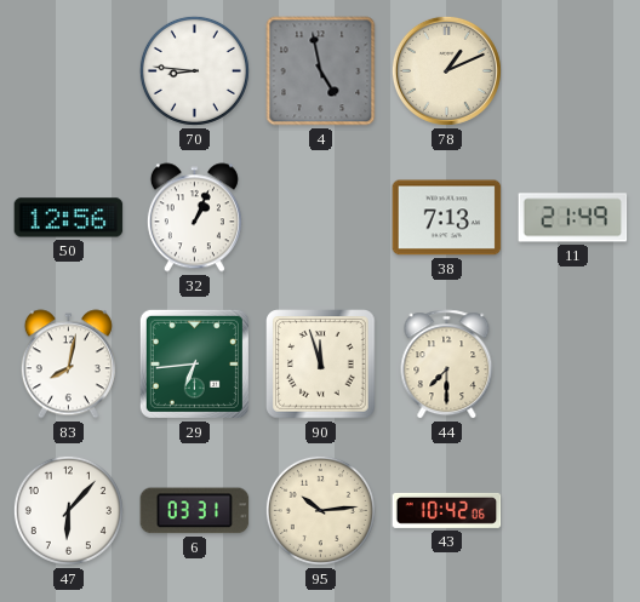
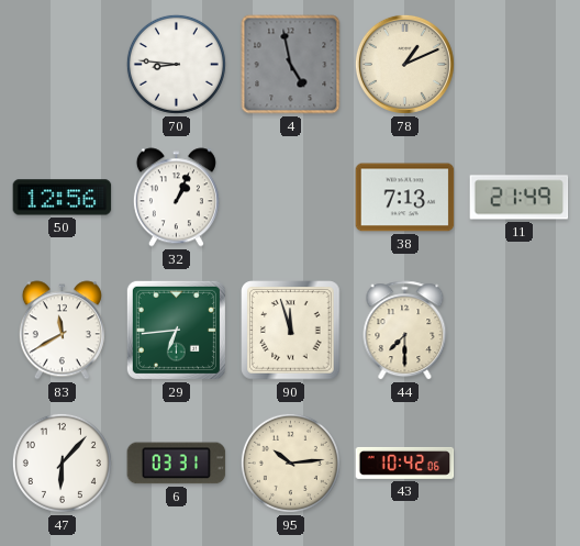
83: 8:02 -> 11:40
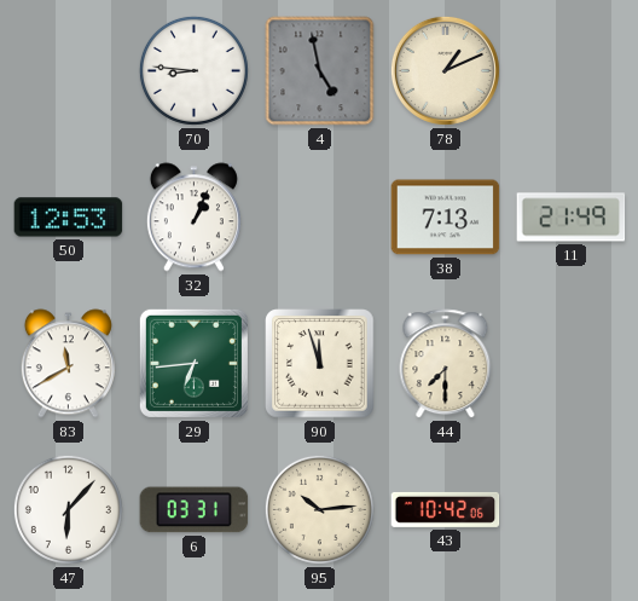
50: 12:56 -> 12:53
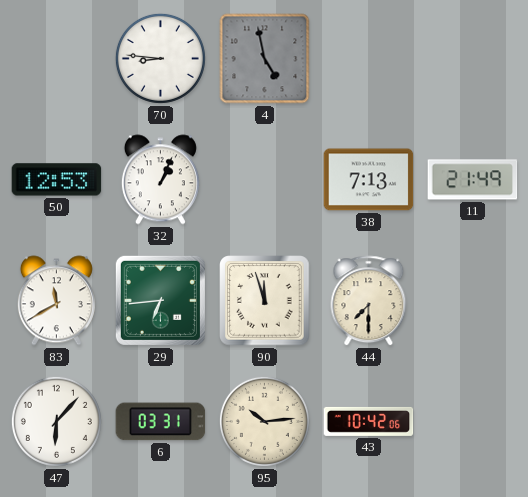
78: 1:11 -> none
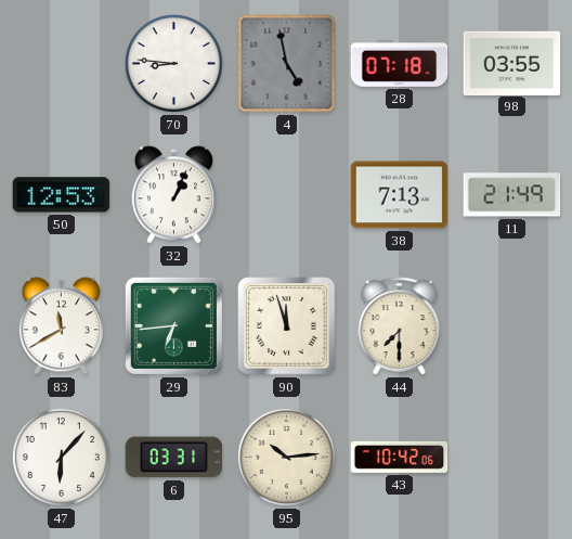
28: none -> 07:18
98: none -> 03:55
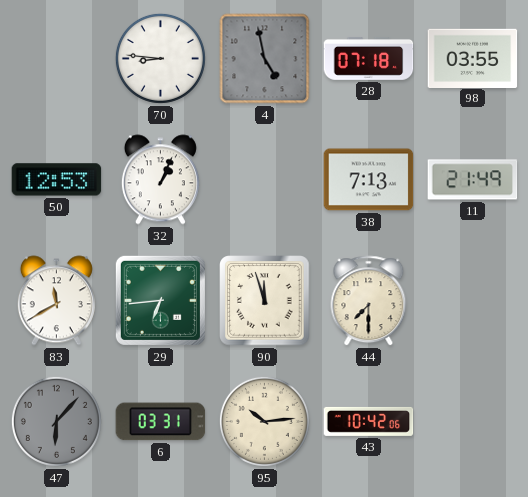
47 dial: white -> grey
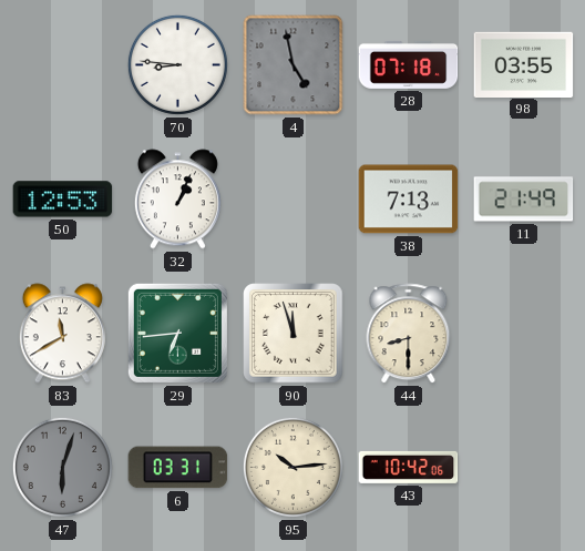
44: 7:30 -> 8:30
47: 6:07 -> 6:03
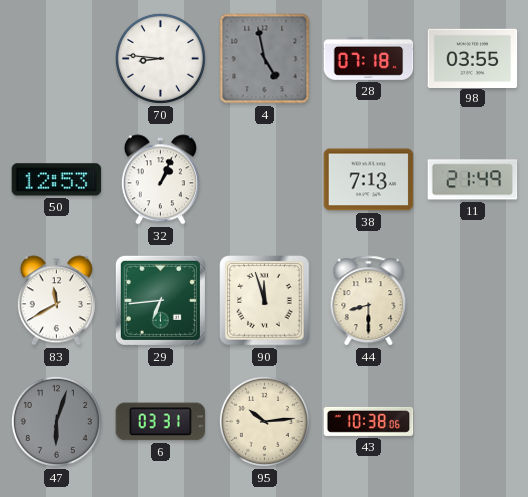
43: 10:42 -> 10:38
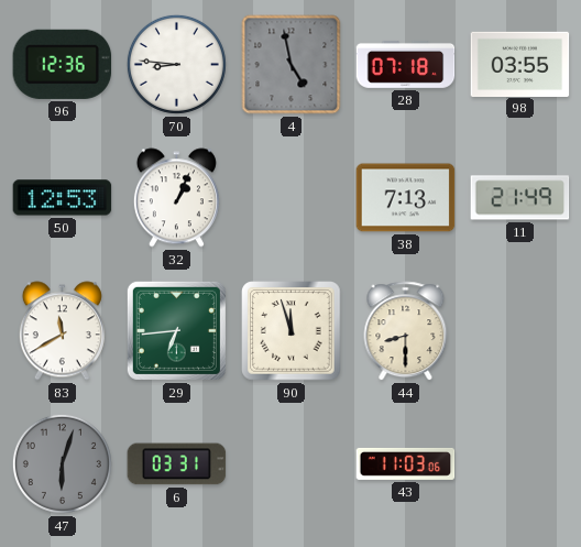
96: none -> 12:36
95: 10:14 -> none
43: 10:38 -> 11:03
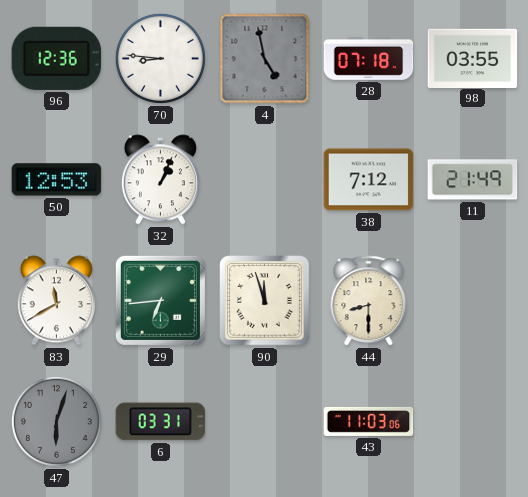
38: 7:13 -> 7:12
